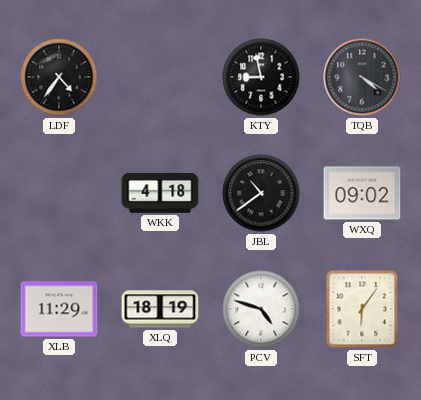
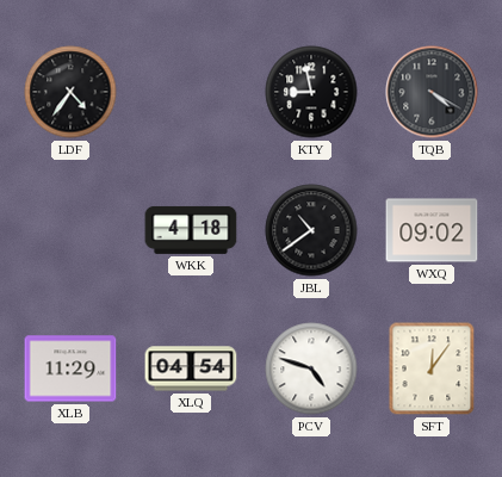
XLQ: 18:19 -> 04:54
SFT: 6:06 -> 12:06
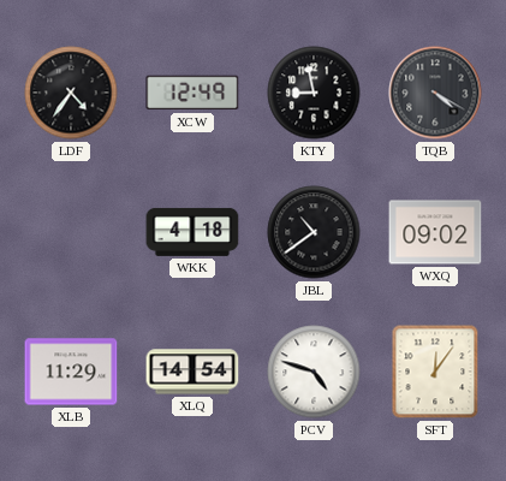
XCW: none -> 12:49
XLQ: 04:54 -> 14:54
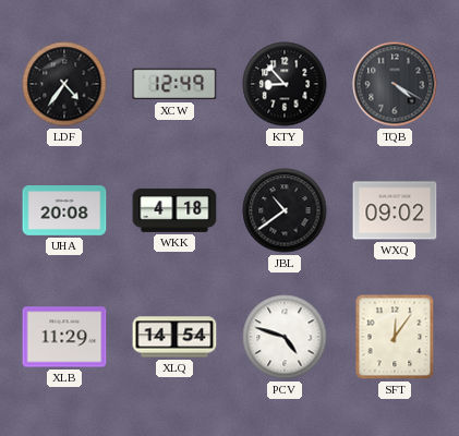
KTY: 8:58 -> 8:53
UHA: none -> 20:08
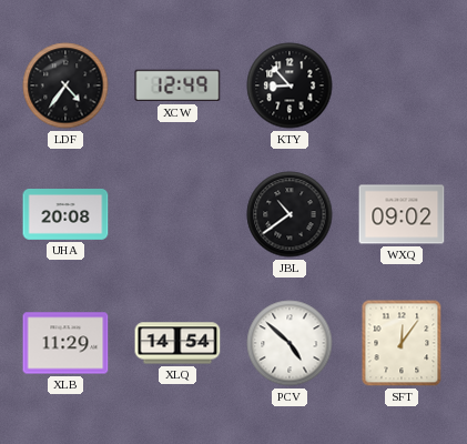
TQB: 4:20 -> none
WKK: 4:18 -> none
PCV: 4:48 -> 4:52
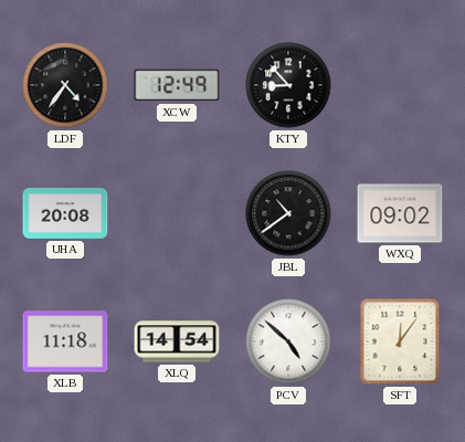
XLB: 11:29 -> 11:18
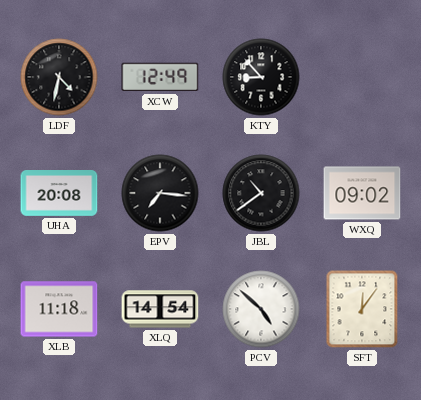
LDF: 4:36 -> 4:32
EPV: none -> 7:16
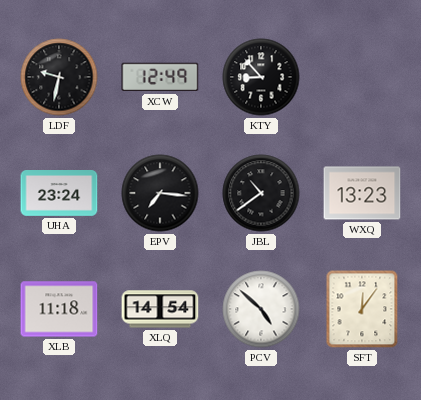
LDF: 4:32 -> 9:32
UHA: 20:08 -> 23:24
WXQ: 09:02 -> 13:23
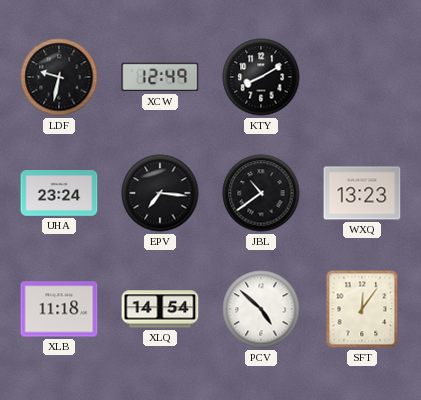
KTY: 8:53 -> 8:10
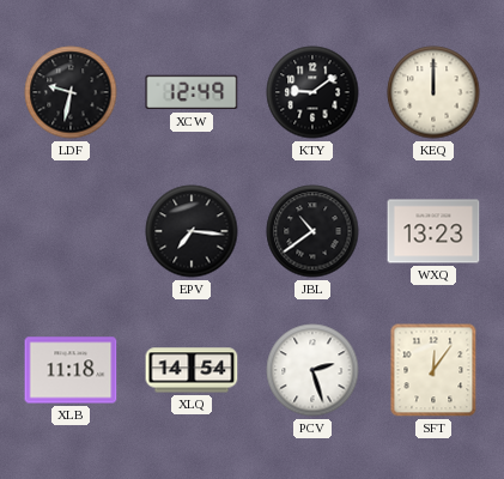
KTY: 8:10 -> 9:09
KEQ: none -> 12:00
UHA: 23:24 -> none
PCV: 4:52 -> 2:27
